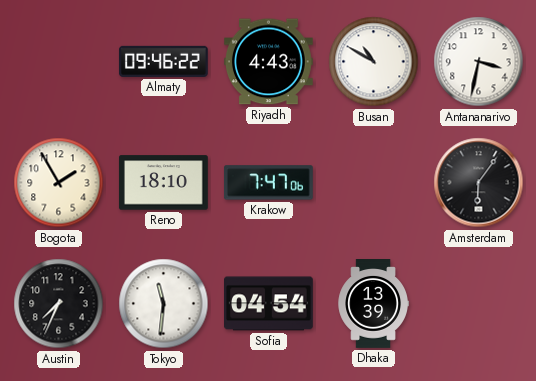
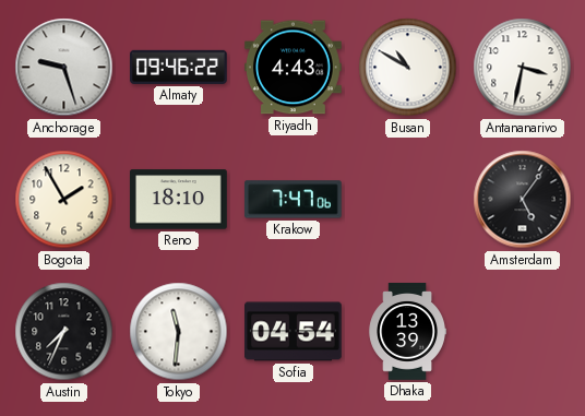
Anchorage: none -> 9:27
Amsterdam: 6:06 -> 5:06
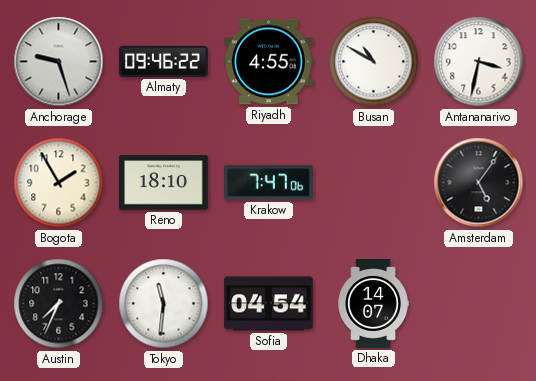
Riyadh: 4:43 -> 4:55
Dhaka: 13:39 -> 14:07
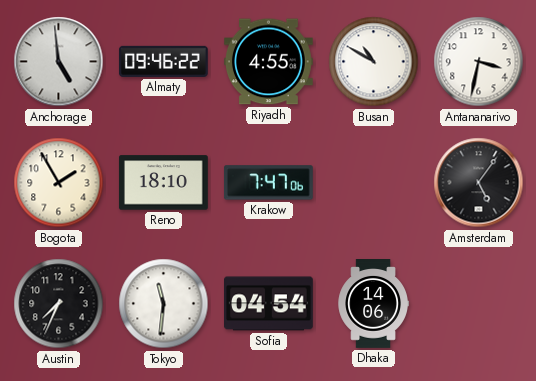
Anchorage: 9:27 -> 4:59
Dhaka: 14:07 -> 14:06
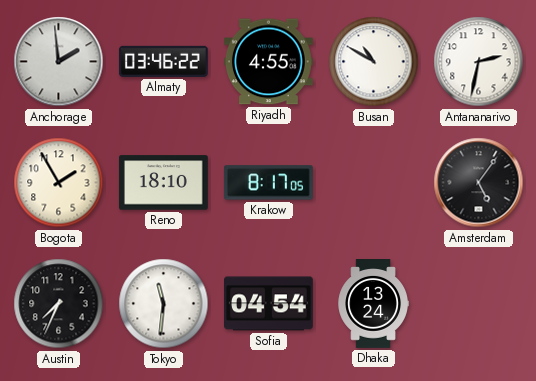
Anchorage: 4:59 -> 1:59
Almaty: 09:46 -> 03:46
Antananarivo: 3:32 -> 2:32
Krakow: 7:47 -> 8:17
Dhaka: 14:06 -> 13:24
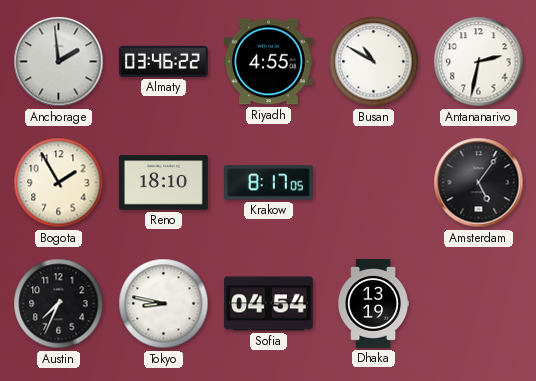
Tokyo: 11:31 -> 8:47
Dhaka: 13:24 -> 13:19
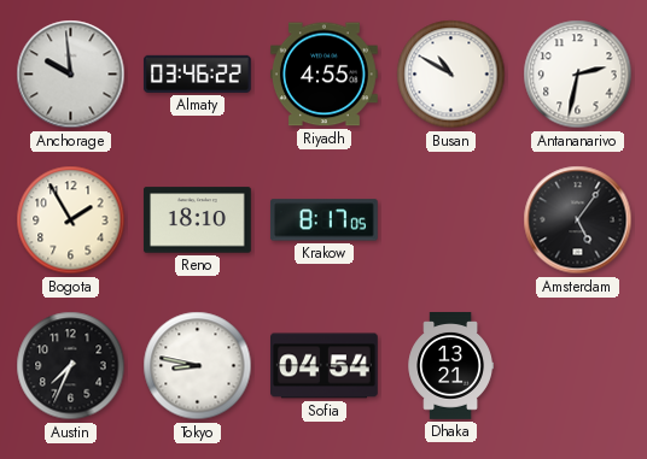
Anchorage: 1:59 -> 9:59
Dhaka: 13:19 -> 13:21
